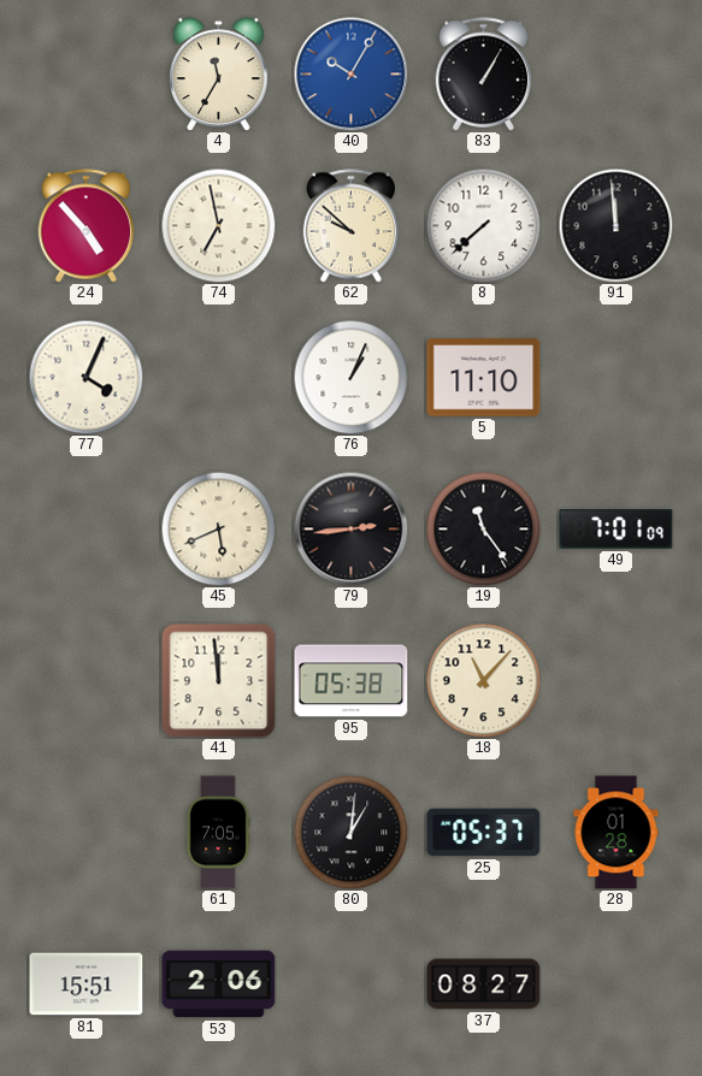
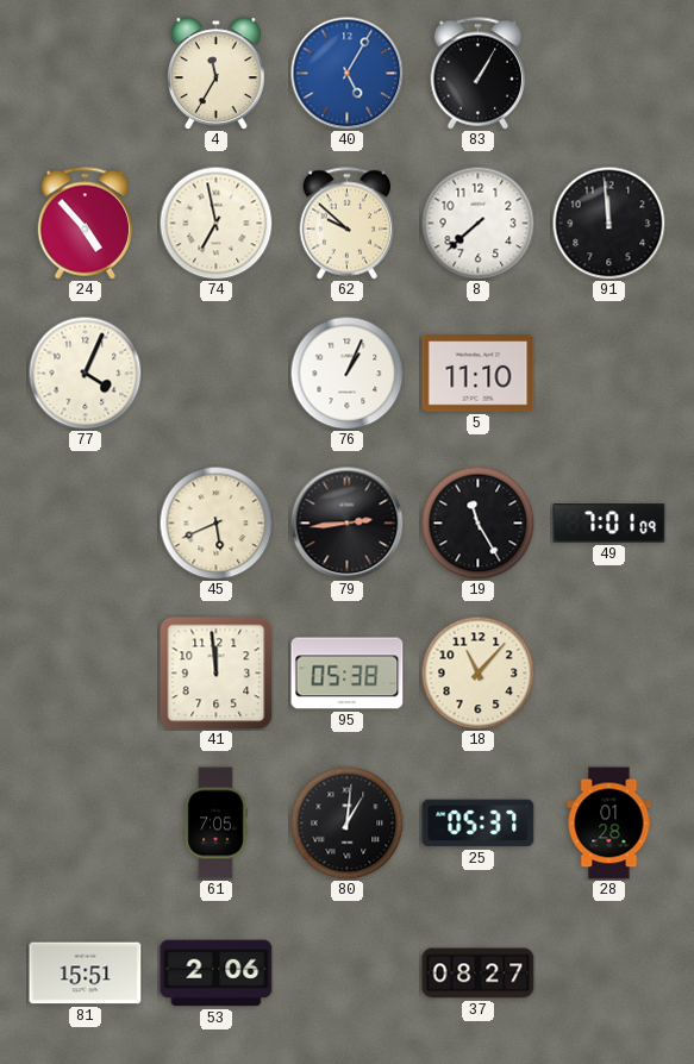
40: 10:05 -> 5:05
19: 11:24 -> 11:25
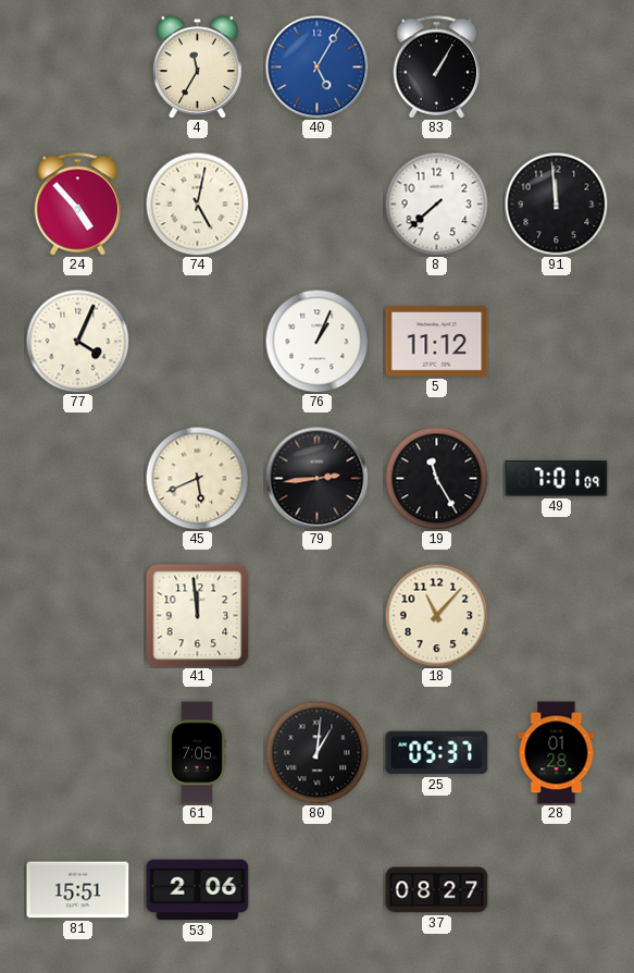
74: 6:58 -> 5:02
62: 9:52 -> none
5: 11:10 -> 11:12
95: 05:38 -> none
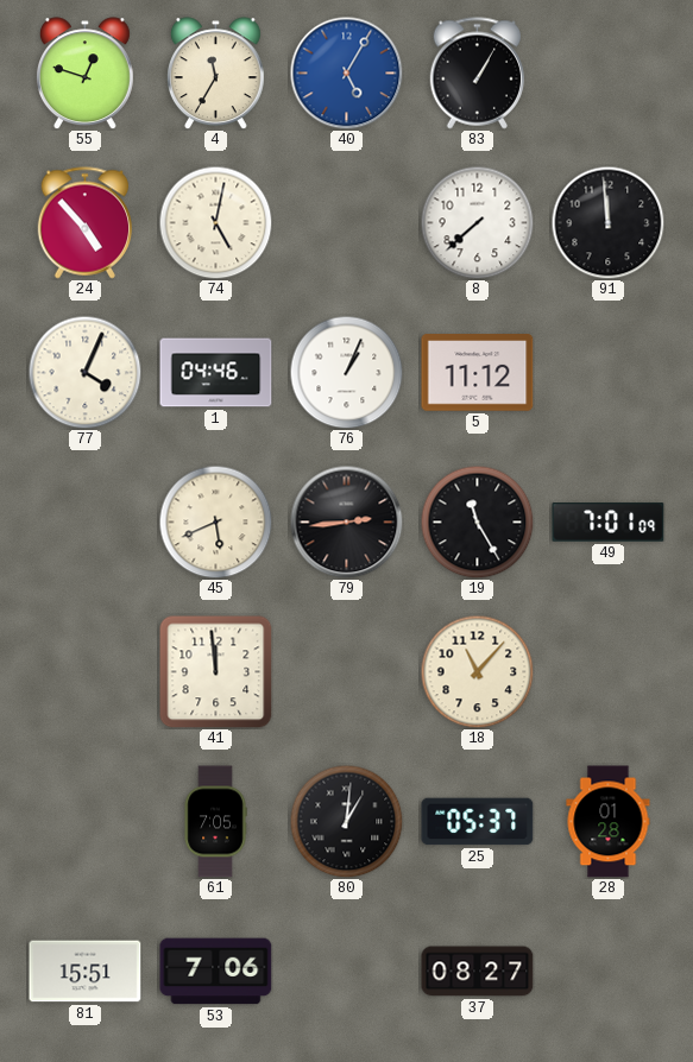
55: none -> 12:48
1: none -> 04:46
53: 2:06 -> 7:06
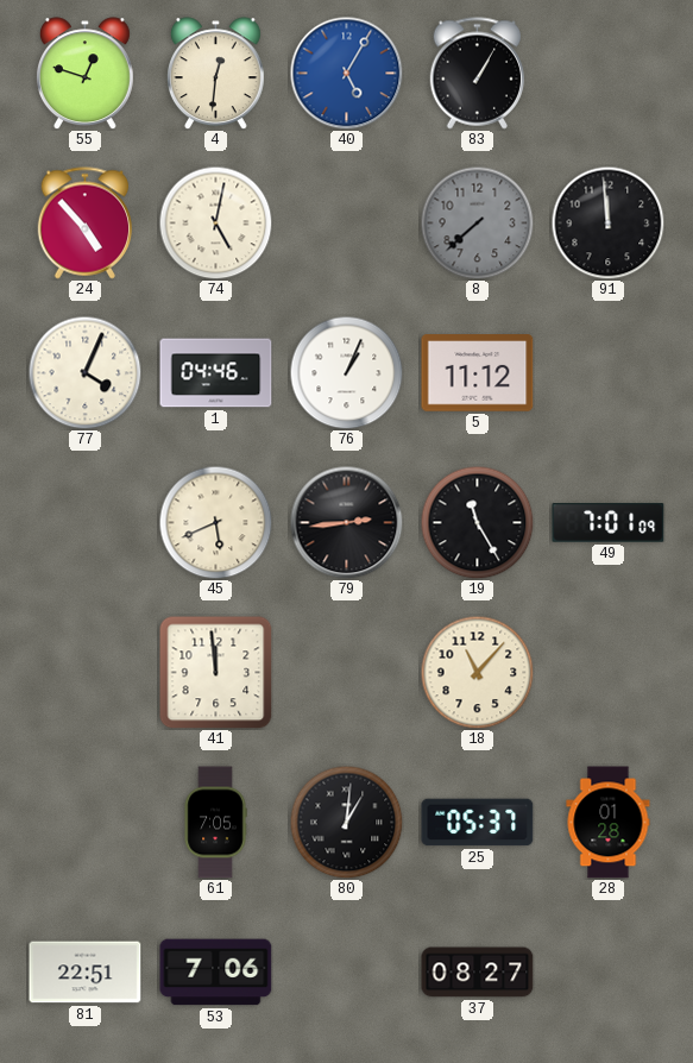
4: 11:35 -> 12:31
8 dial: white -> grey
81: 15:51 -> 22:51
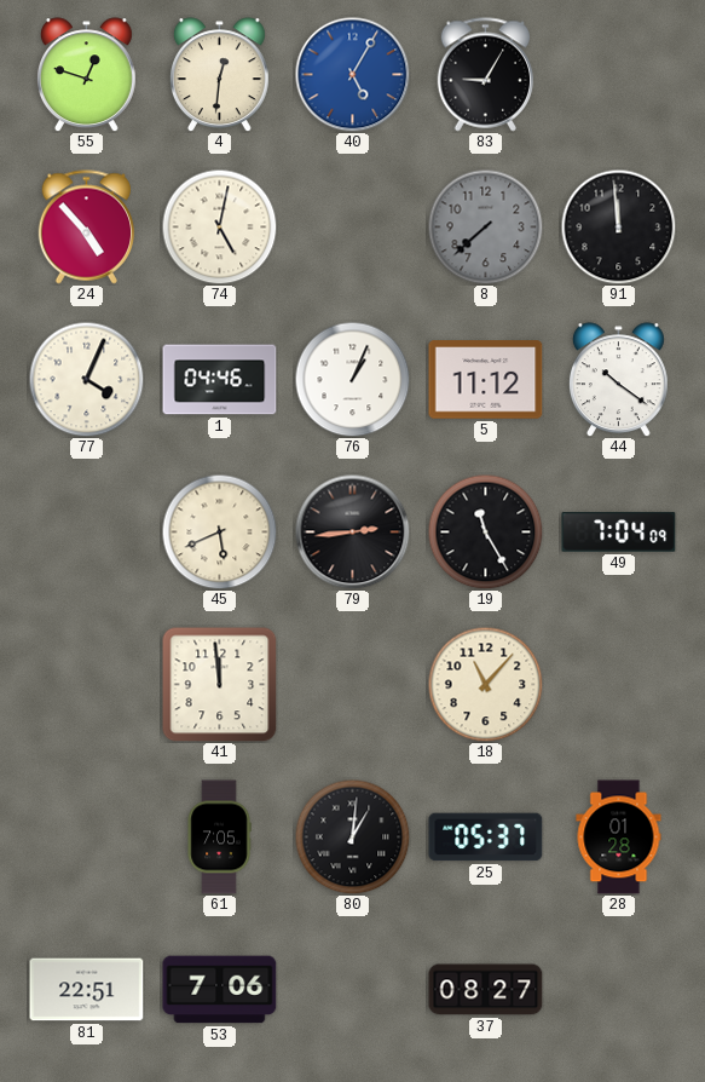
83: 1:05 -> 9:05
44: none -> 10:21
49: 7:01 -> 7:04
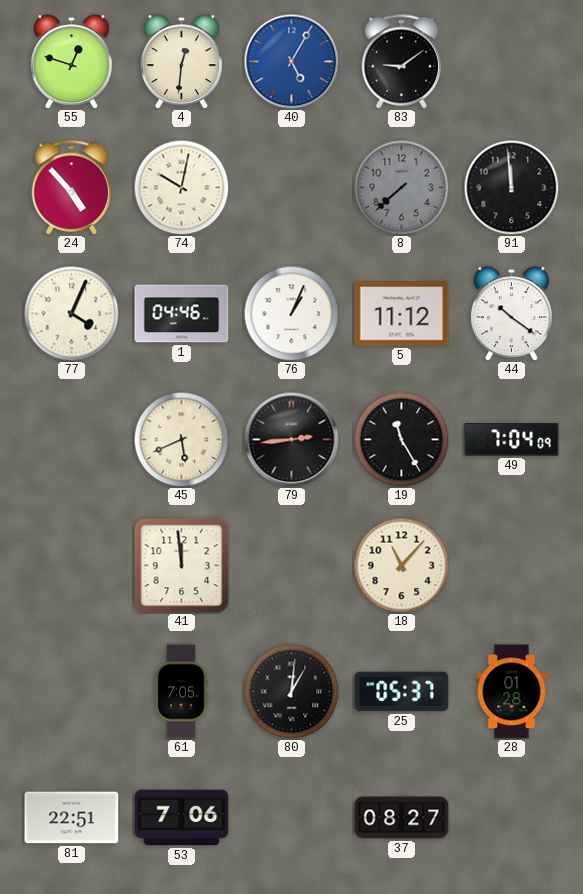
83: 9:05 -> 9:09
74: 5:02 -> 10:02
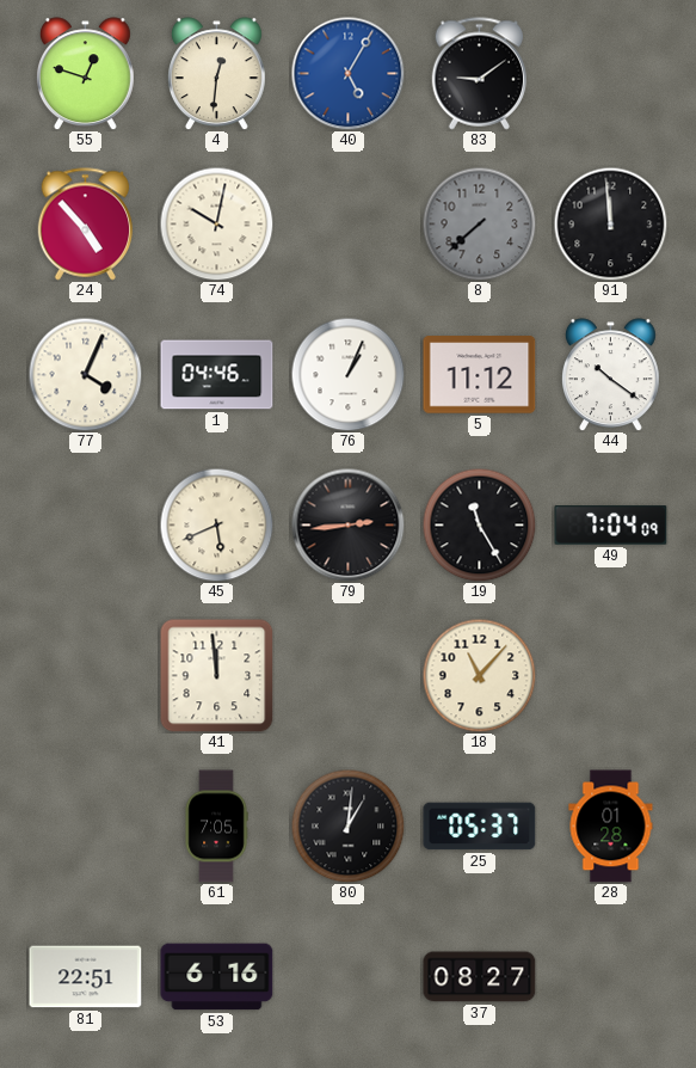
53: 7:06 -> 6:16
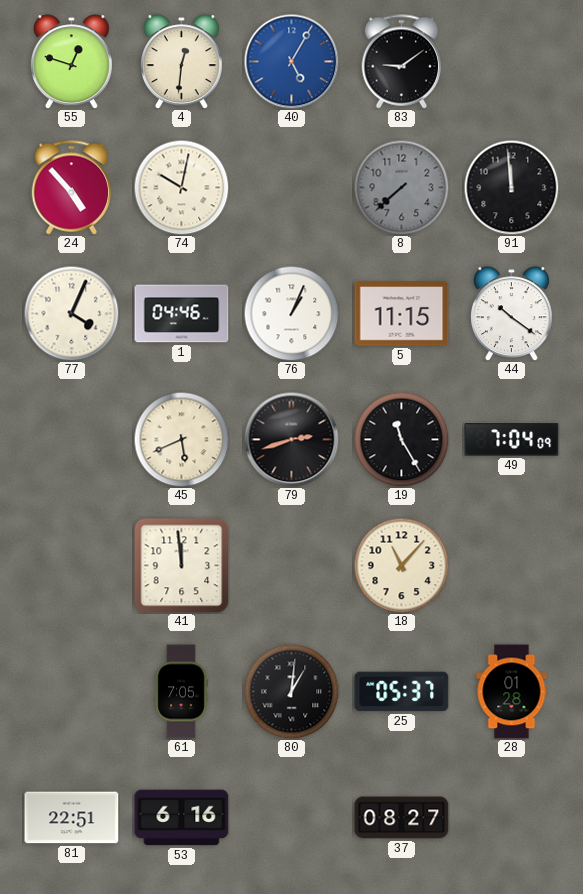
5: 11:12 -> 11:15
79: 2:44 -> 2:42
